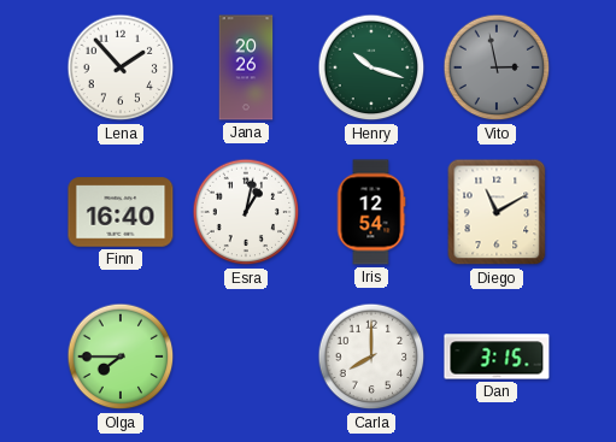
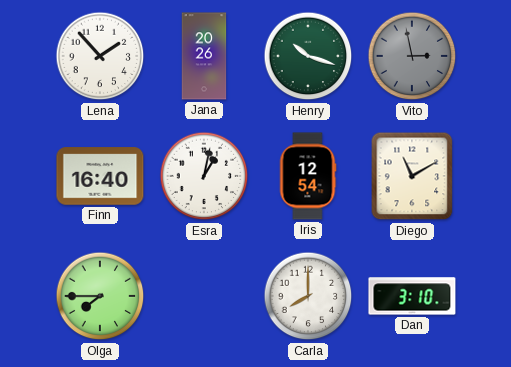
Dan: 3:15 -> 3:10
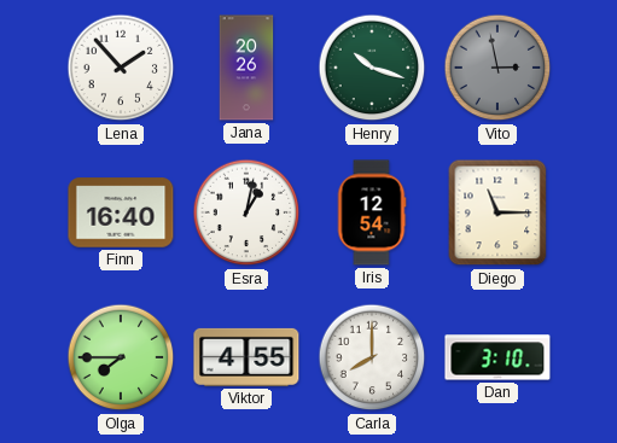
Diego: 11:10 -> 11:15
Viktor: none -> 4:55
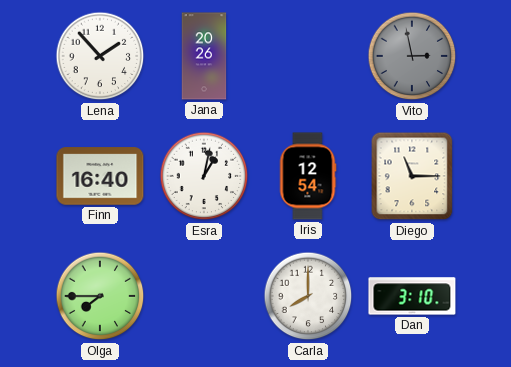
Henry: 10:18 -> none
Viktor: 4:55 -> none
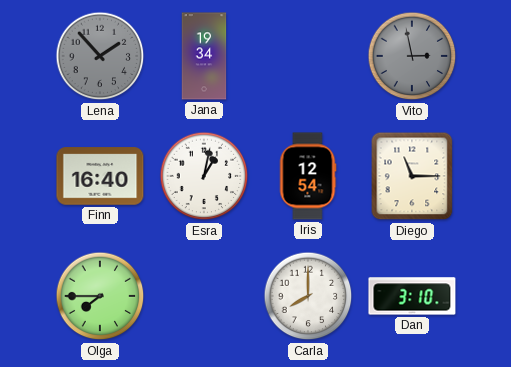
Lena dial: white -> grey
Jana: 20:26 -> 19:34
